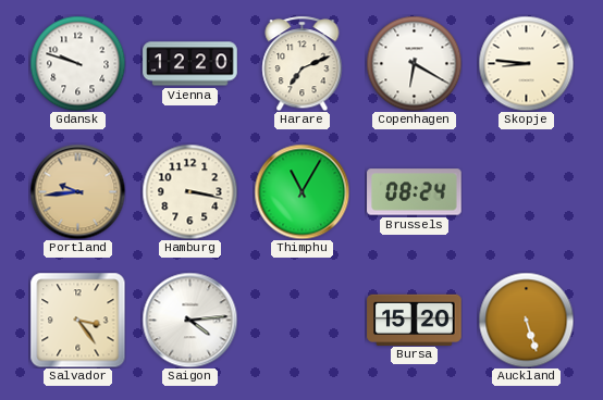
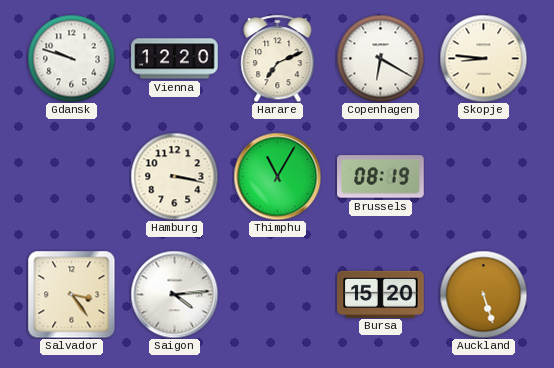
Portland: 9:44 -> none
Brussels: 08:24 -> 08:19
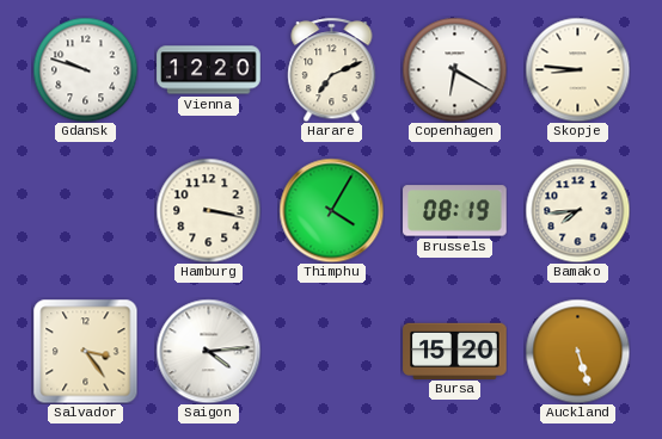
Thimphu: 11:05 -> 4:05
Bamako: none -> 7:44
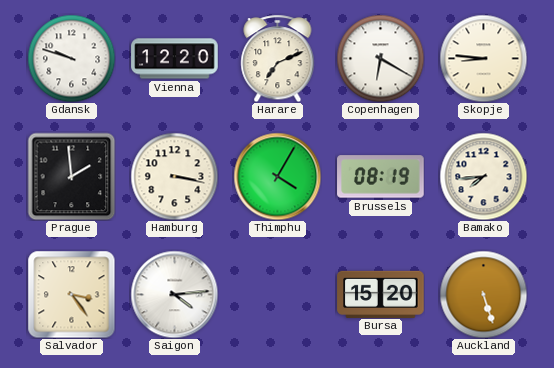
Prague: none -> 1:59
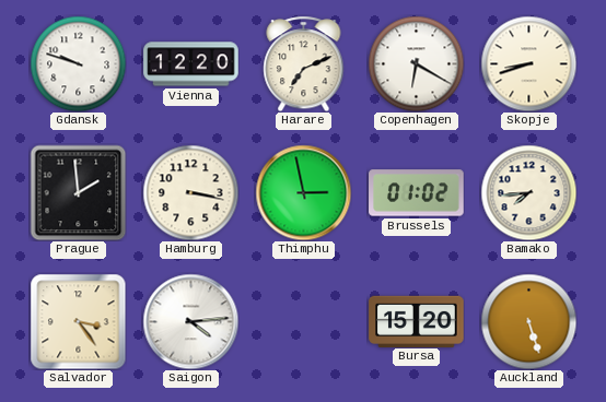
Skopje: 8:46 -> 8:42
Thimphu: 4:05 -> 2:58
Brussels: 08:19 -> 01:02
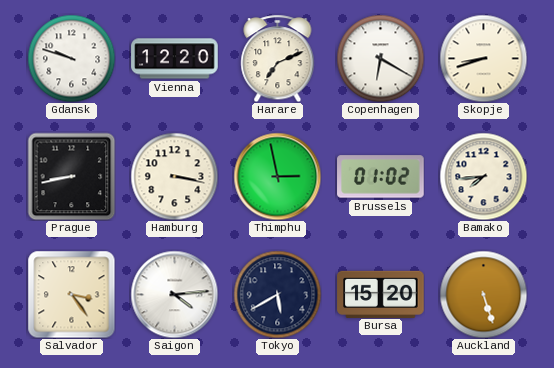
Prague: 1:59 -> 8:43
Tokyo: none -> 5:40
